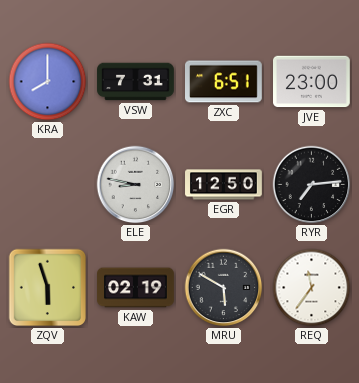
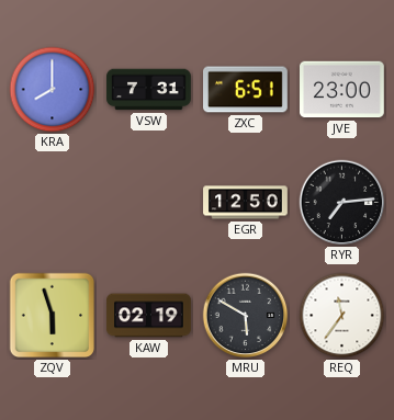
ELE: 8:47 -> none
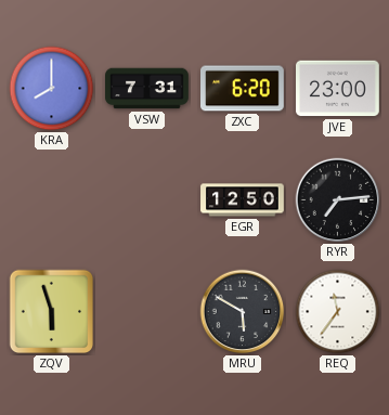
ZXC: 6:51 -> 6:20
KAW: 02:19 -> none
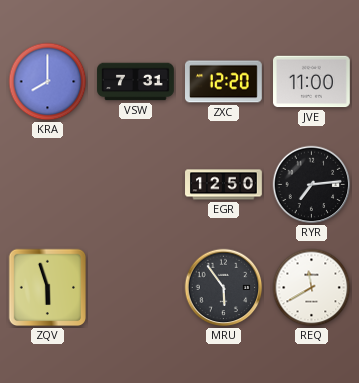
ZXC: 6:20 -> 12:20
JVE: 23:00 -> 11:00
MRU: 5:50 -> 5:54
REQ: 11:36 -> 11:40
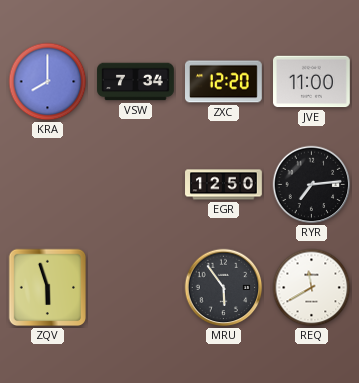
VSW: 7:31 -> 7:34
